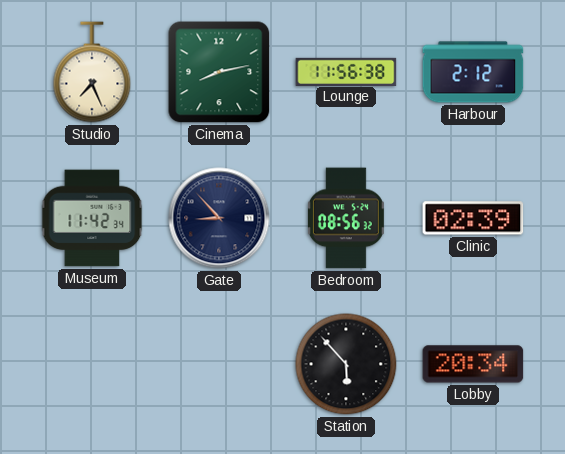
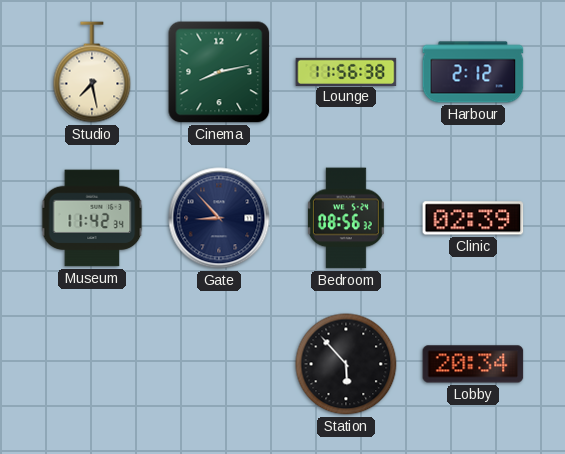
Studio: 7:26 -> 7:28
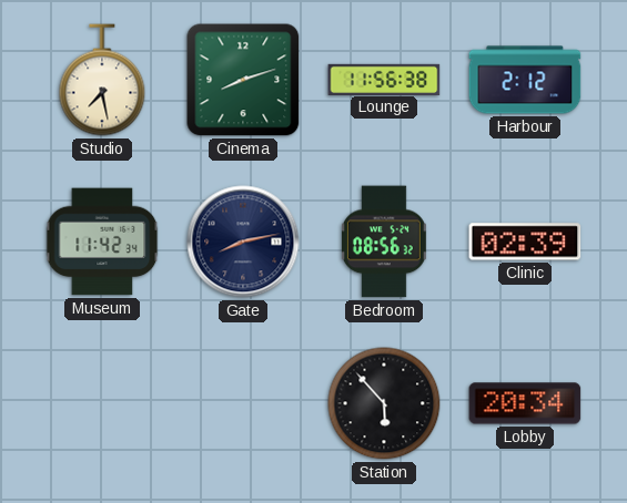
Cinema: 8:13 -> 8:12
Gate: 8:53 -> 8:13
